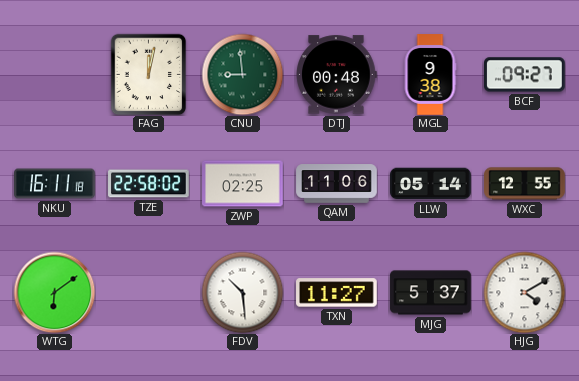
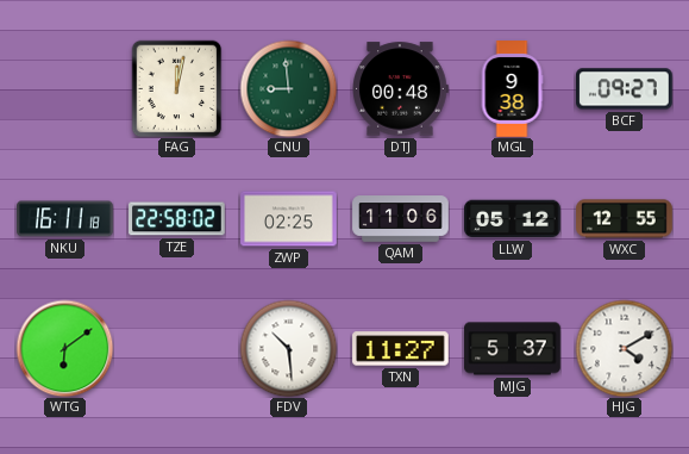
LLW: 05:14 -> 05:12
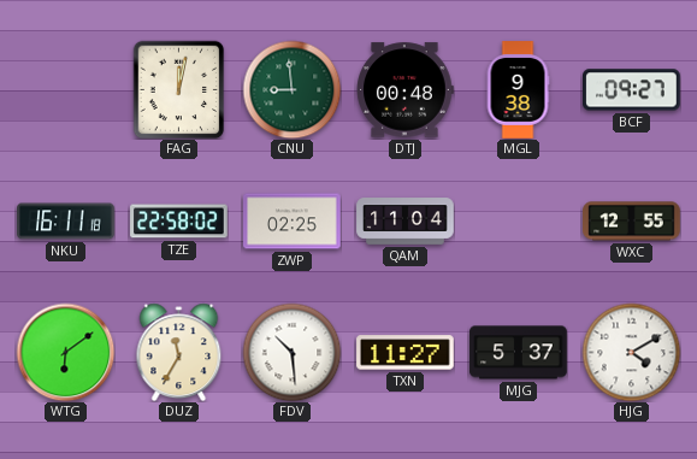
QAM: 11:06 -> 11:04
LLW: 05:12 -> none
DUZ: none -> 11:35
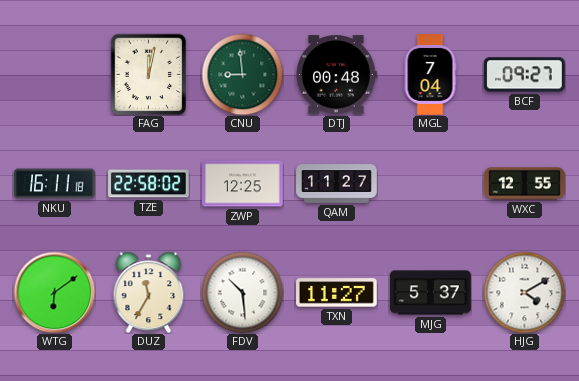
MGL: 9:38 -> 7:04
ZWP: 02:25 -> 12:25
QAM: 11:04 -> 11:27
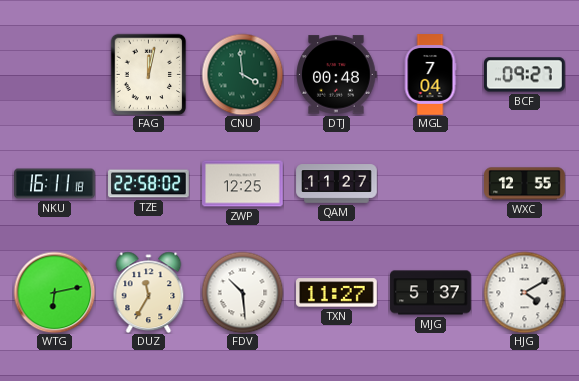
CNU: 8:59 -> 3:59
WTG: 6:09 -> 6:13
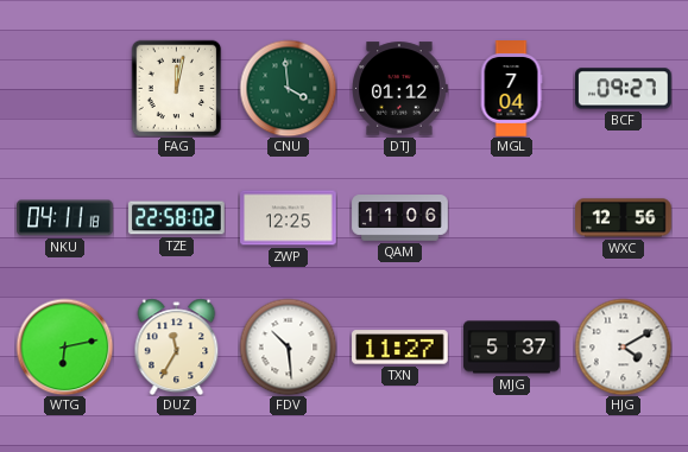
DTJ: 00:48 -> 01:12
NKU: 16:11 -> 04:11
QAM: 11:27 -> 11:06
WXC: 12:55 -> 12:56
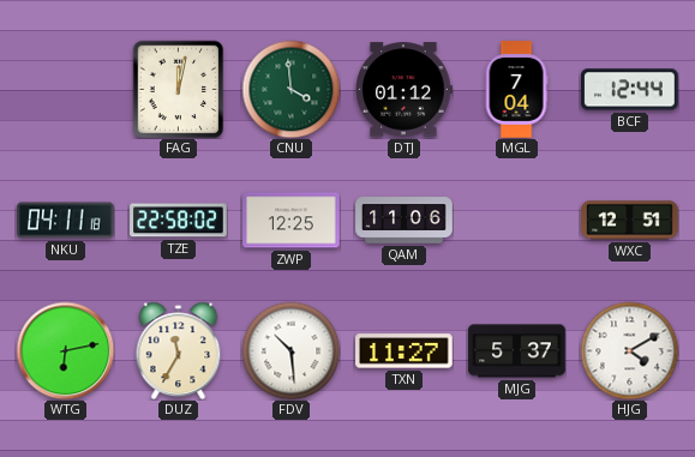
BCF: 09:27 -> 12:44
WXC: 12:56 -> 12:51
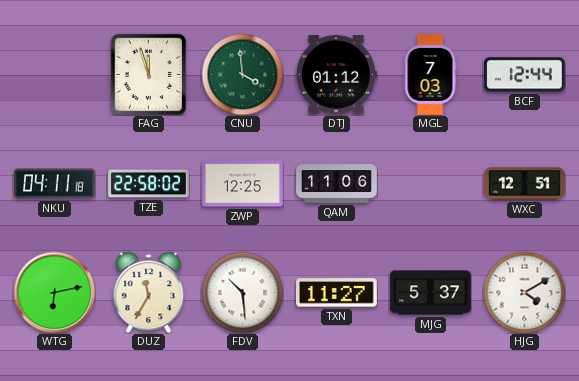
FAG: 12:02 -> 11:57
MGL: 7:04 -> 7:03
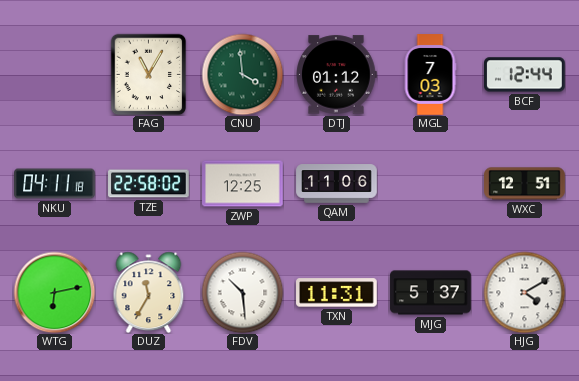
FAG: 11:57 -> 11:05
TXN: 11:27 -> 11:31
